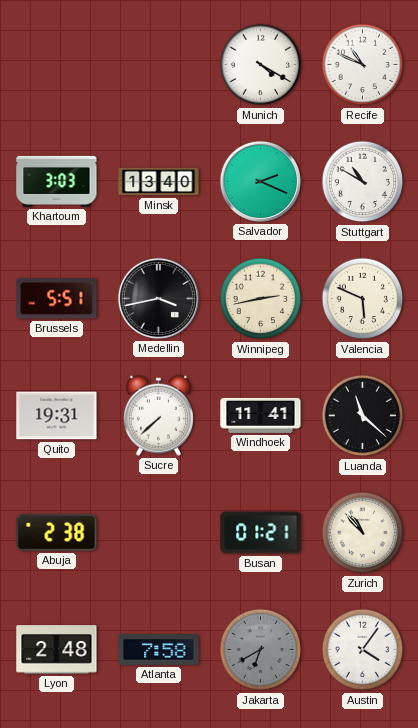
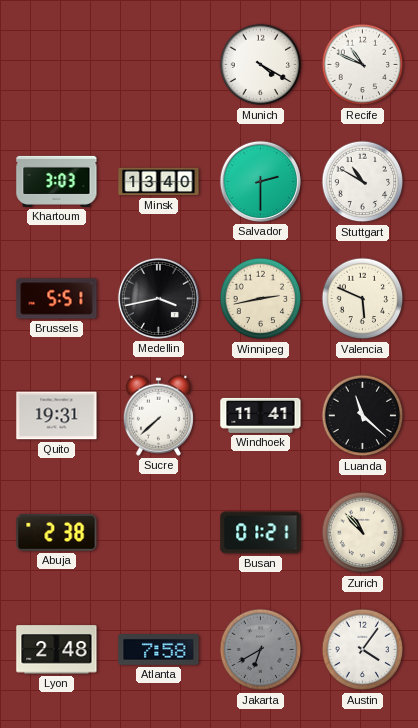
Salvador: 2:19 -> 2:30
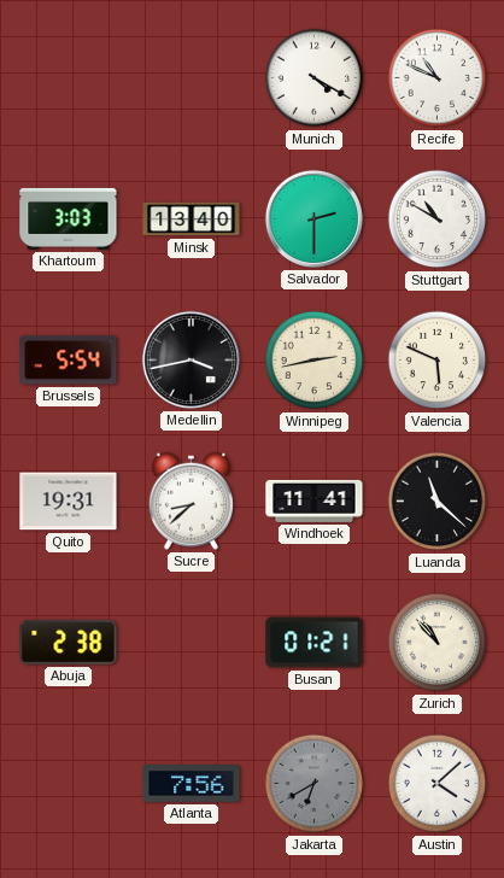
Brussels: 5:51 -> 5:54
Sucre: 7:38 -> 8:38
Lyon: 2:48 -> none
Atlanta: 7:58 -> 7:56
Austin: 4:06 -> 4:08
